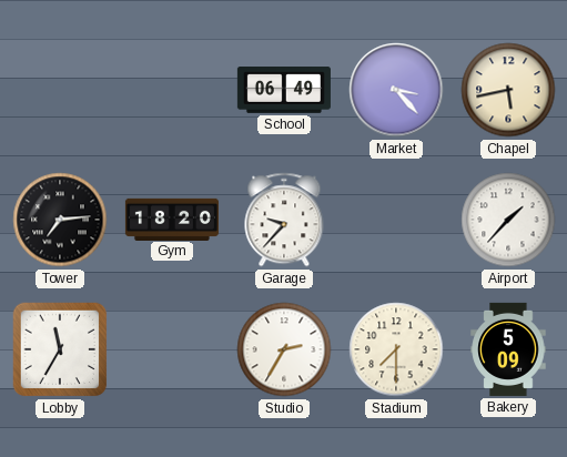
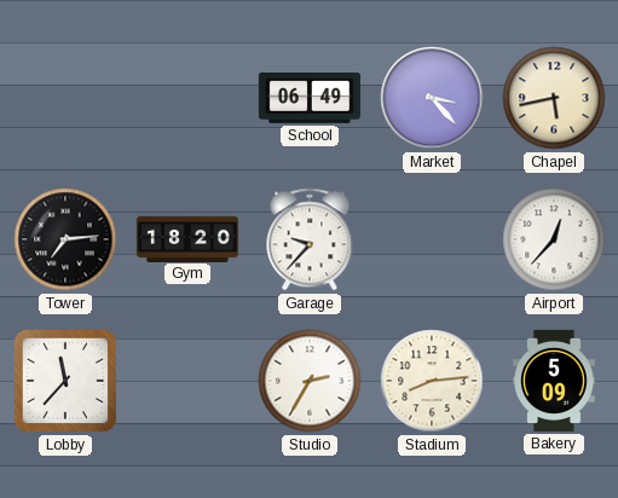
Airport: 1:37 -> 12:37
Lobby: 11:35 -> 11:37
Stadium: 7:30 -> 8:14
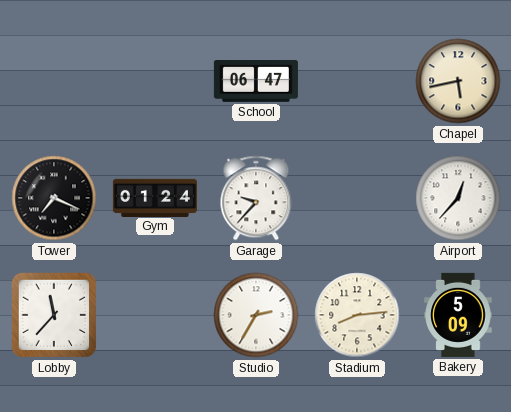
School: 06:49 -> 06:47
Market: 3:23 -> none
Tower: 7:14 -> 7:19
Gym: 18:20 -> 01:24
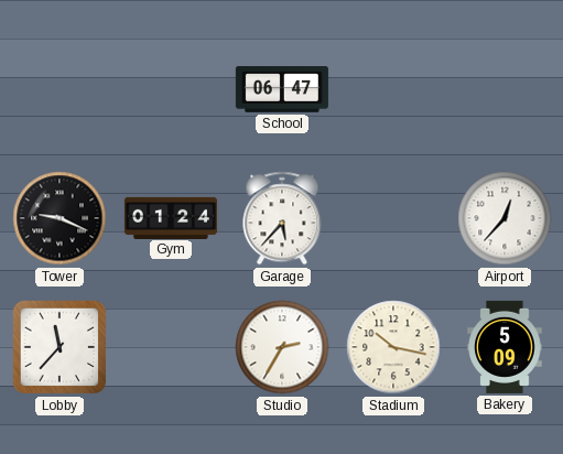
Chapel: 5:43 -> none
Tower: 7:19 -> 9:19
Garage: 9:37 -> 5:37
Stadium: 8:14 -> 10:17
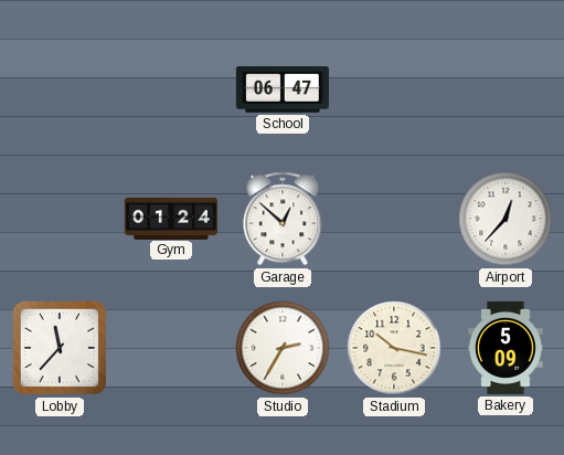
Tower: 9:19 -> none
Garage: 5:37 -> 12:52
